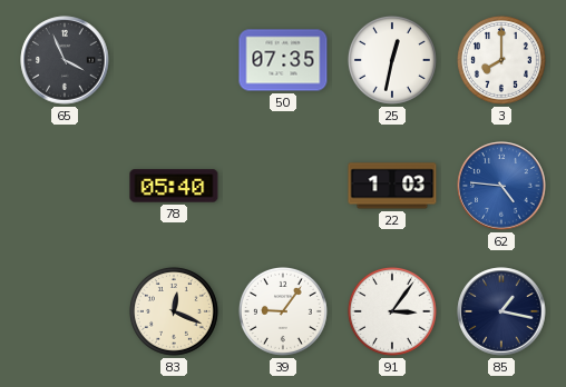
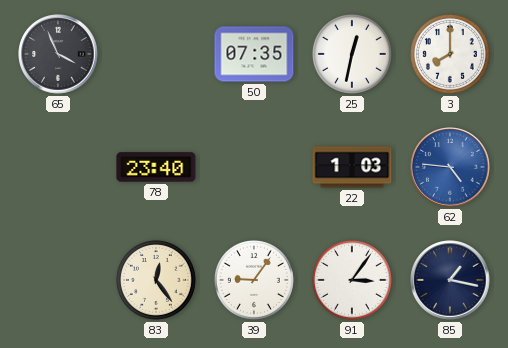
78: 05:40 -> 23:40
83: 12:19 -> 12:24
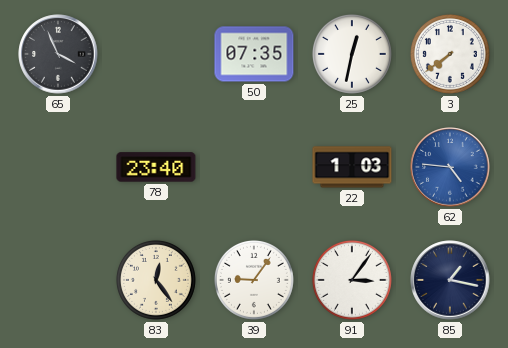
3: 8:00 -> 7:39
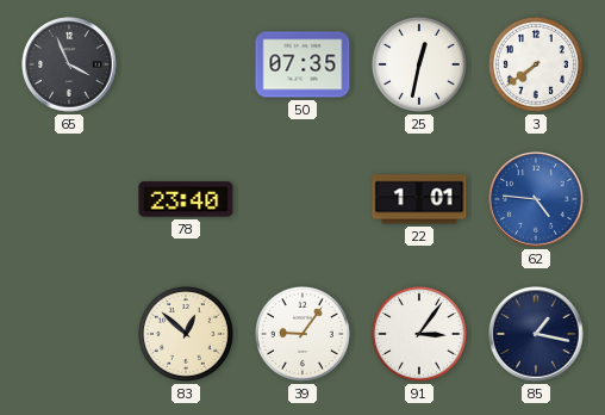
22: 1:03 -> 1:01
83: 12:24 -> 12:52
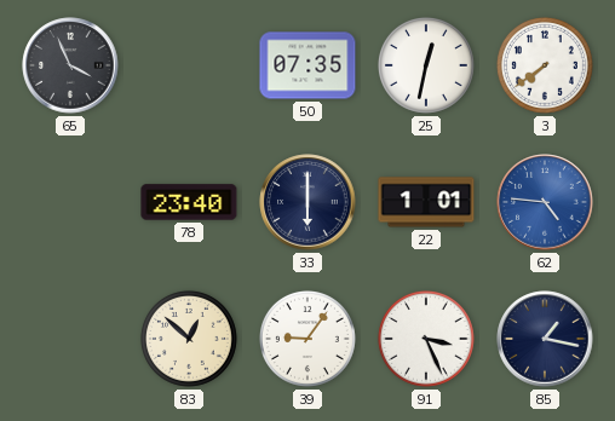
33: none -> 6:00
91: 3:06 -> 3:26
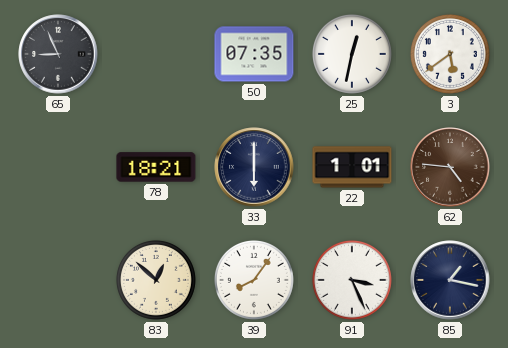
65: 3:56 -> 8:56
3: 7:39 -> 5:39
78: 23:40 -> 18:21
62 dial: blue -> brown
39: 9:06 -> 8:06
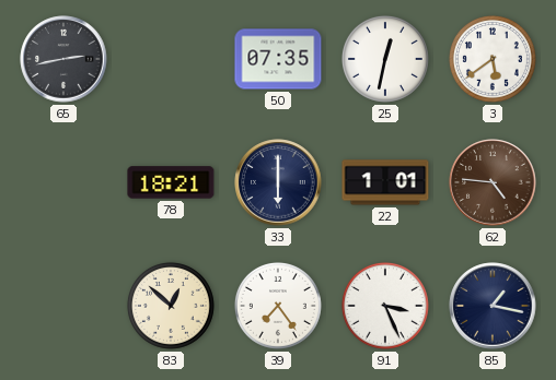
65: 8:56 -> 2:43
39: 8:06 -> 7:24
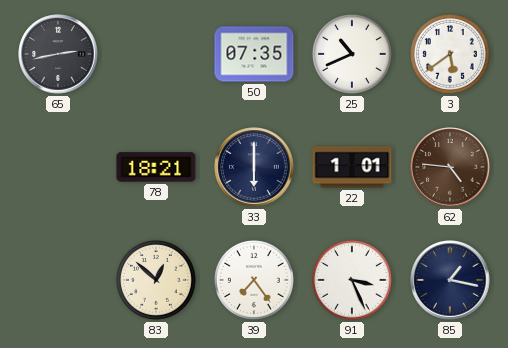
25: 12:32 -> 10:41
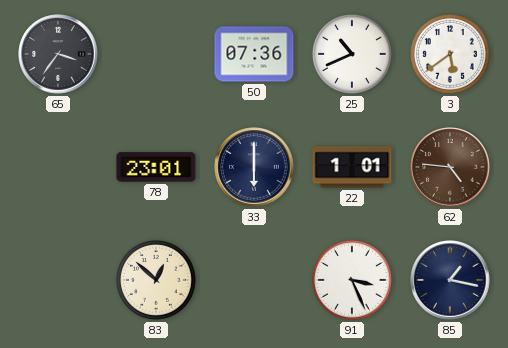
65: 2:43 -> 3:36
50: 07:35 -> 07:36
78: 18:21 -> 23:01
39: 7:24 -> none
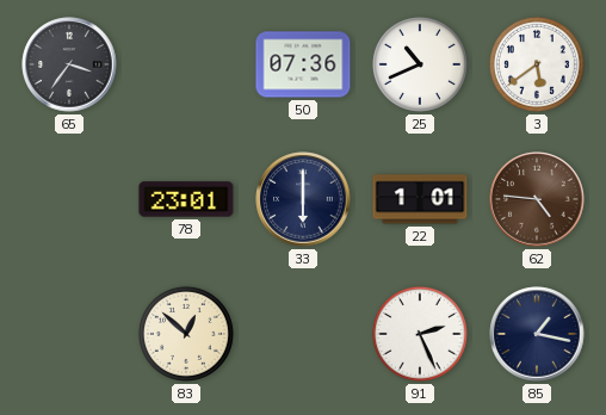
91: 3:26 -> 2:26
